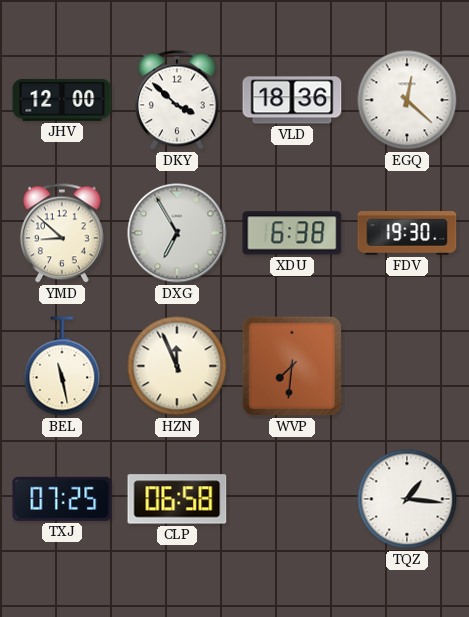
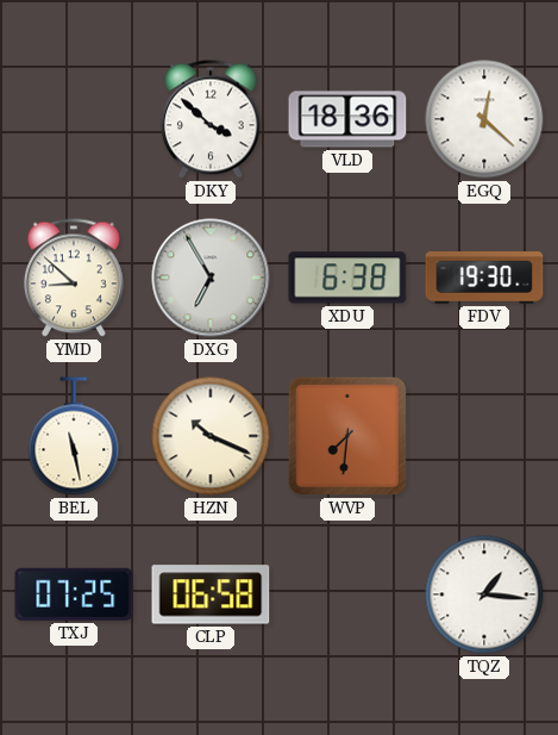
JHV: 12:00 -> none
HZN: 11:56 -> 10:19
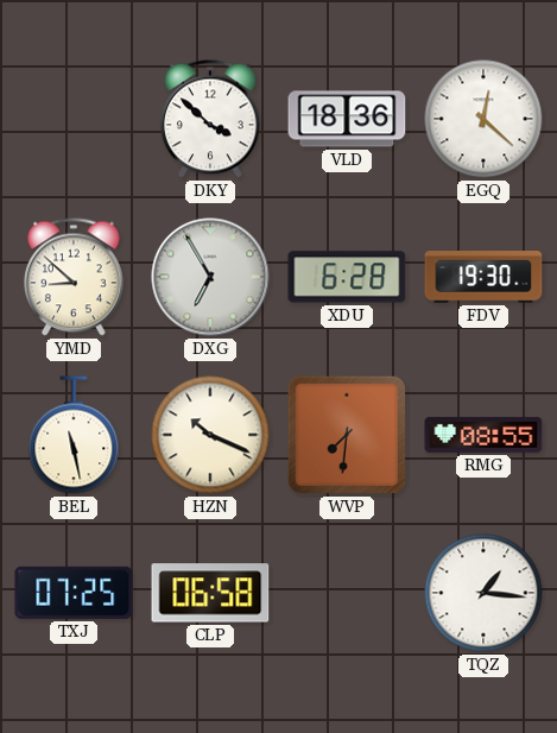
XDU: 6:38 -> 6:28
RMG: none -> 08:55
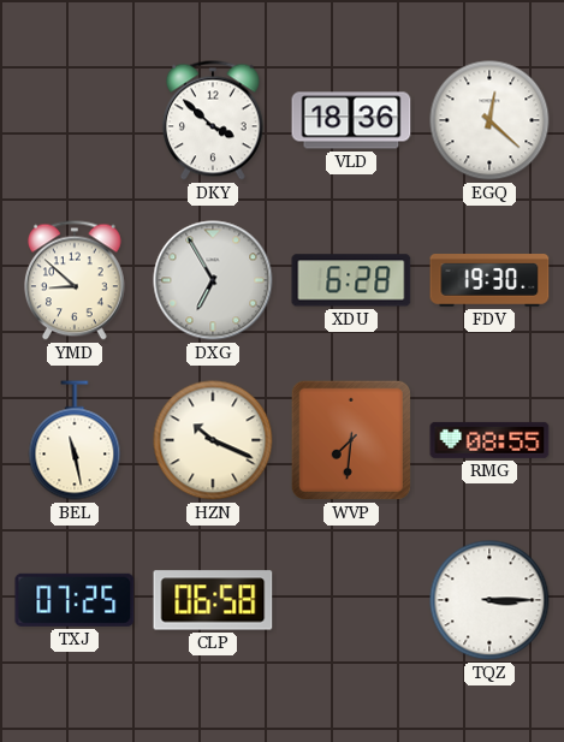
TQZ: 1:16 -> 3:15
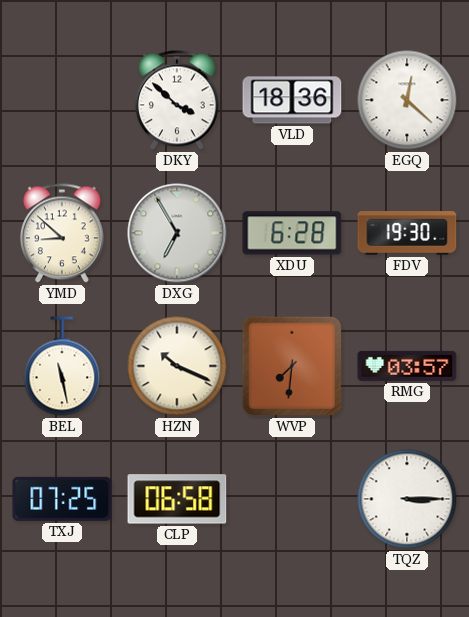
RMG: 08:55 -> 03:57
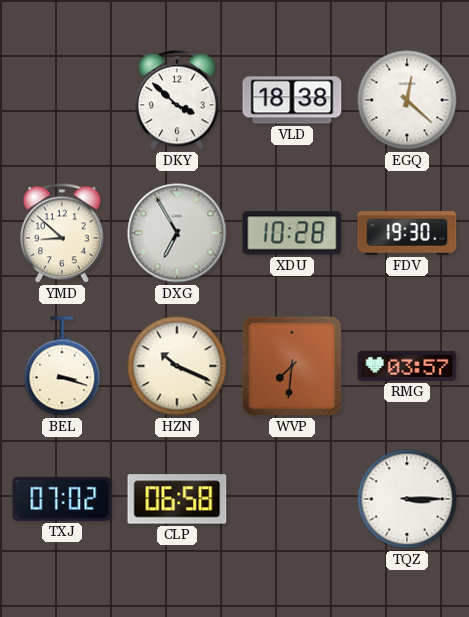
VLD: 18:36 -> 18:38
XDU: 6:28 -> 10:28
BEL: 11:28 -> 3:18
TXJ: 07:25 -> 07:02
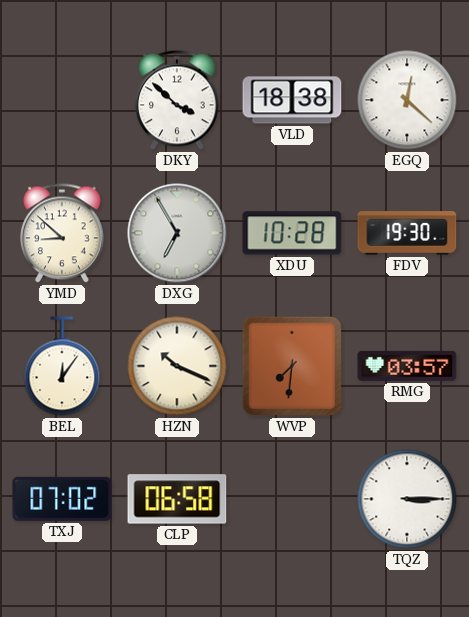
BEL: 3:18 -> 12:06
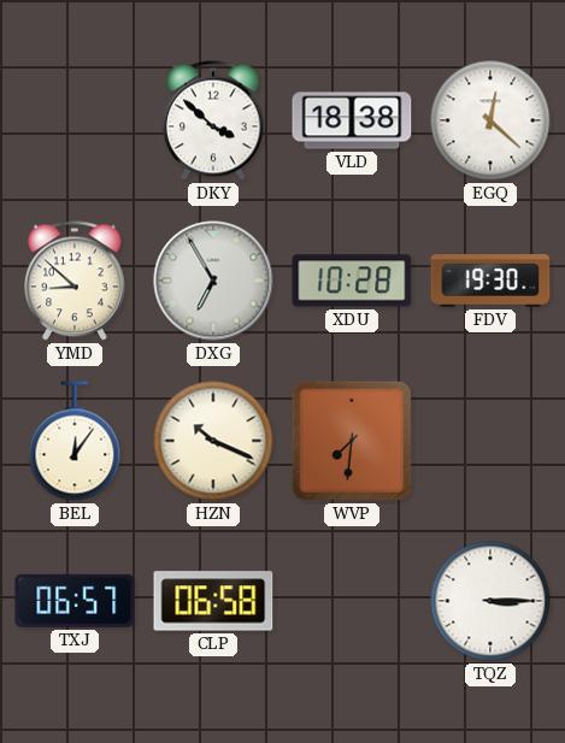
RMG: 03:57 -> none
TXJ: 07:02 -> 06:57
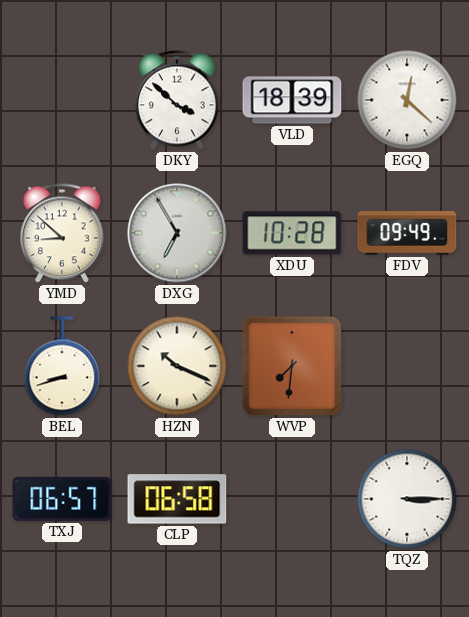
VLD: 18:38 -> 18:39
FDV: 19:30 -> 09:49
BEL: 12:06 -> 8:42
